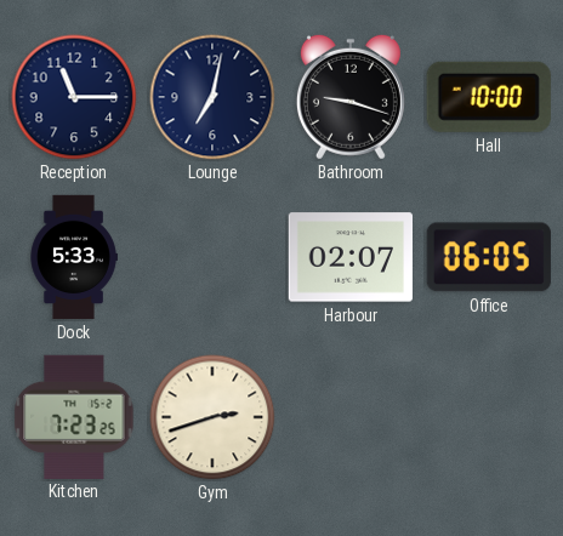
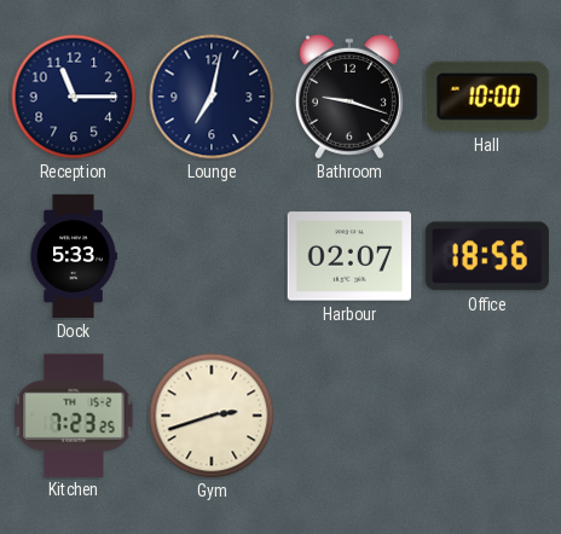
Office: 06:05 -> 18:56
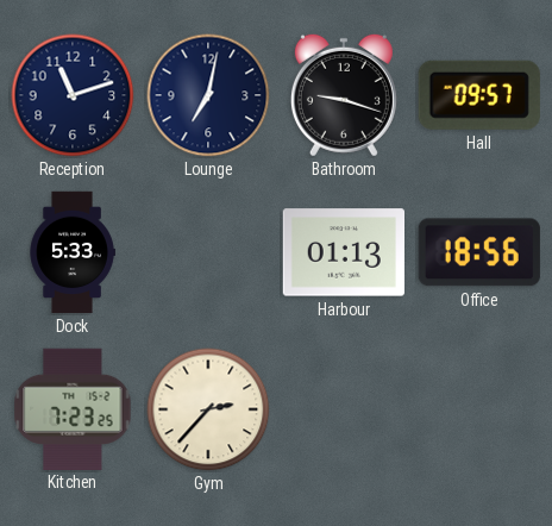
Reception: 11:15 -> 11:12
Hall: 10:00 -> 09:57
Harbour: 02:07 -> 01:13
Gym: 2:42 -> 2:37
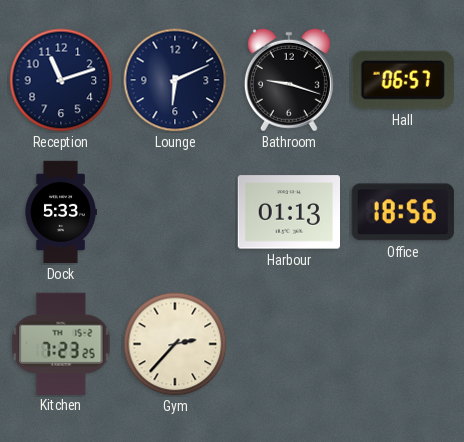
Lounge: 7:02 -> 6:11
Hall: 09:57 -> 06:57
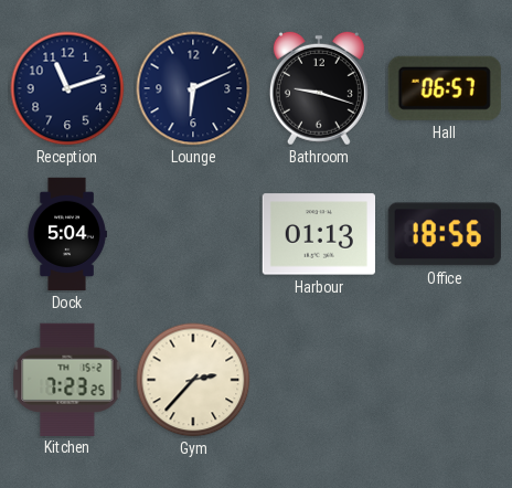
Dock: 5:33 -> 5:04
